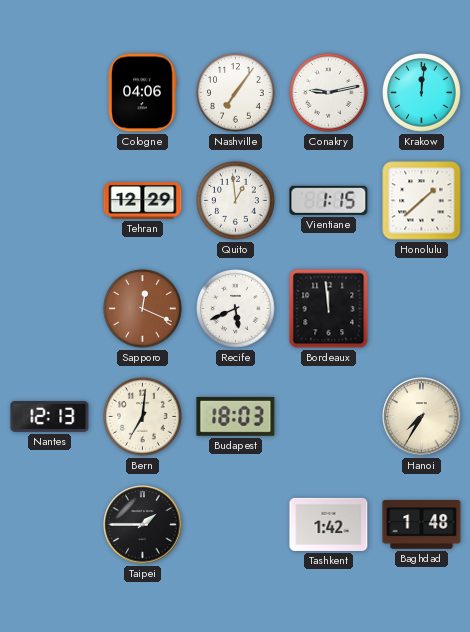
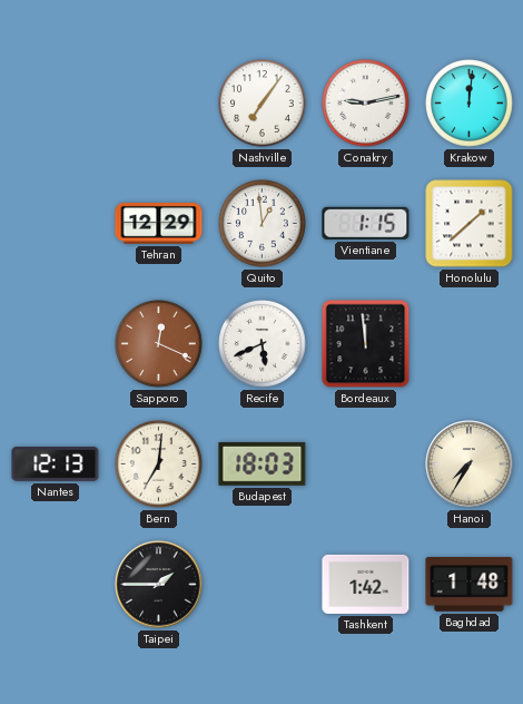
Cologne: 04:06 -> none
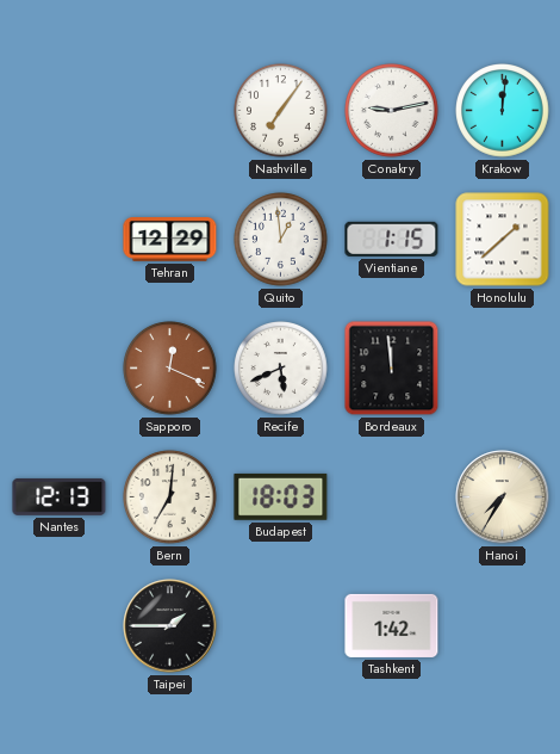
Baghdad: 1:48 -> none
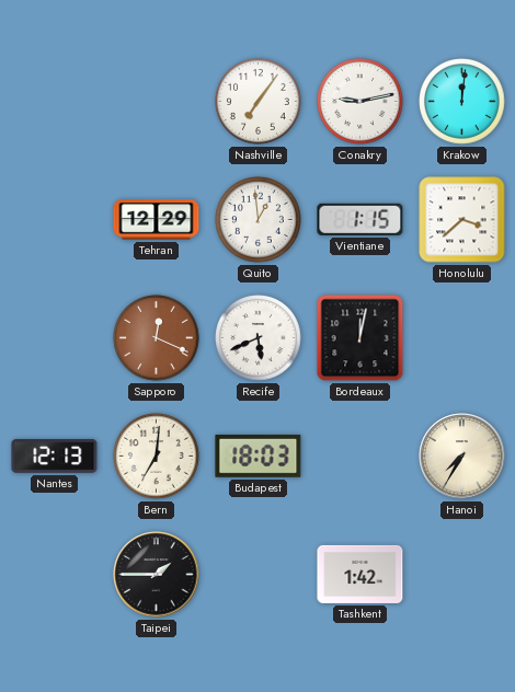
Honolulu: 1:38 -> 3:38
Bordeaux: 11:59 -> 12:02
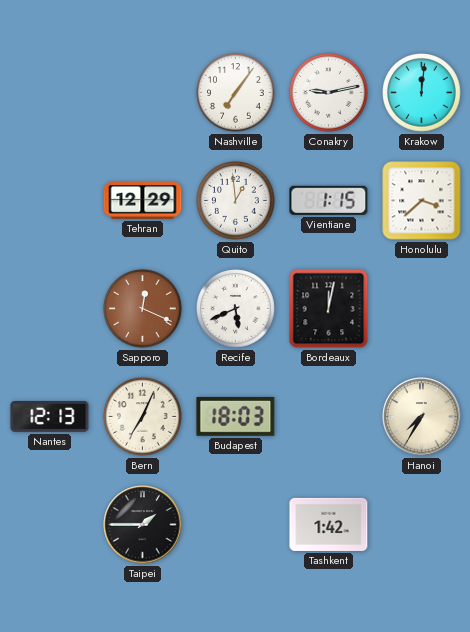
Bern: 7:01 -> 7:04
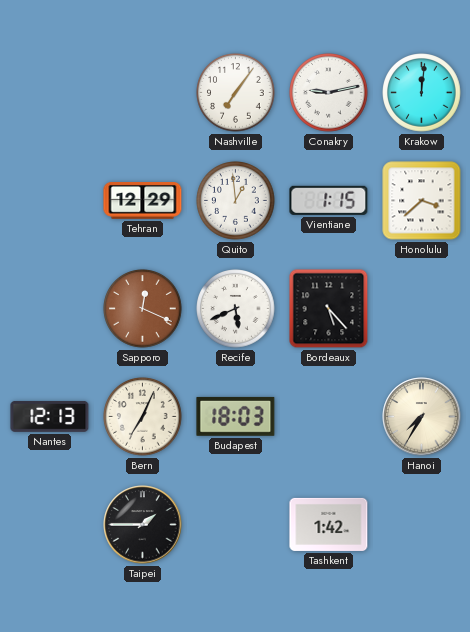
Bordeaux: 12:02 -> 5:23
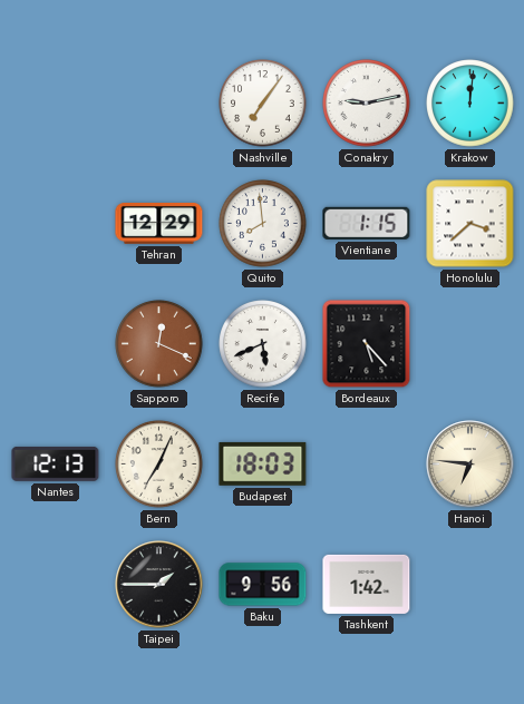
Quito: 12:59 -> 7:59
Hanoi: 7:35 -> 6:46
Baku: none -> 9:56
